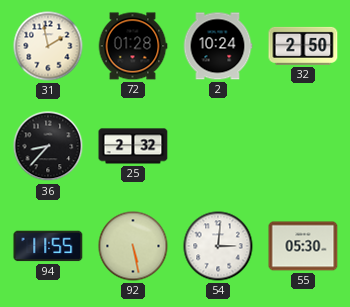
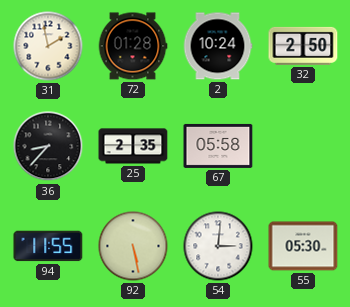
25: 2:32 -> 2:35
67: none -> 05:58
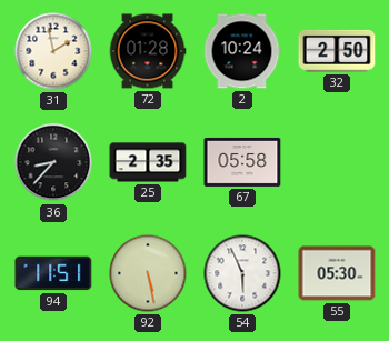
94: 11:55 -> 11:51
54: 3:01 -> 5:56
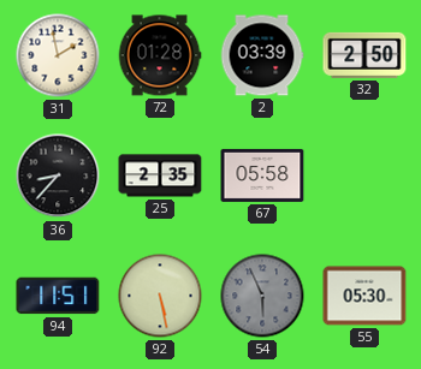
2: 10:24 -> 03:39
54 dial: white -> grey
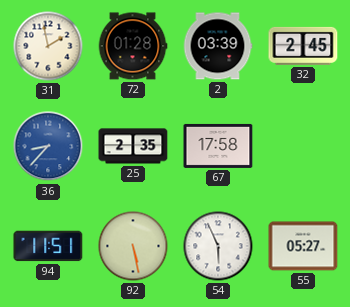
32: 2:50 -> 2:45
36 dial: black -> blue
67: 05:58 -> 17:58
54 dial: grey -> white
55: 05:30 -> 05:27
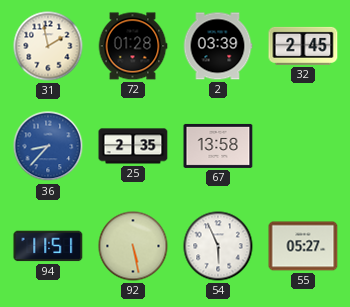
67: 17:58 -> 13:58
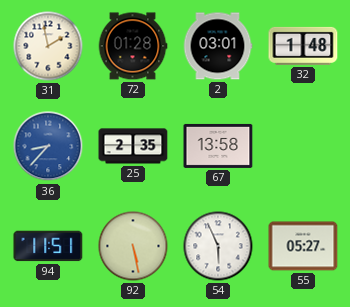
2: 03:39 -> 03:01
32: 2:45 -> 1:48
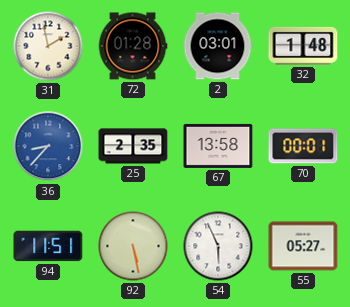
70: none -> 00:01
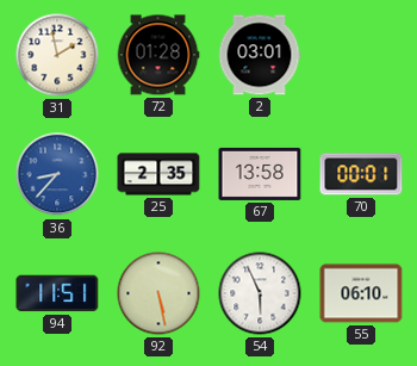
32: 1:48 -> none
55: 05:27 -> 06:10
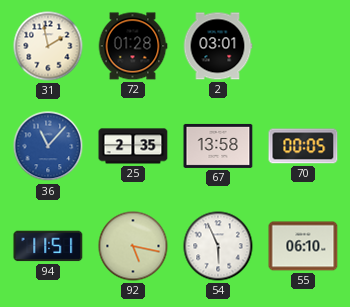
36: 8:37 -> 11:07
70: 00:01 -> 00:05
92: 5:28 -> 5:17
